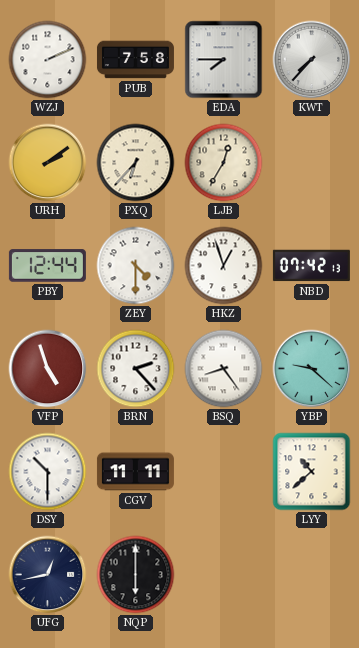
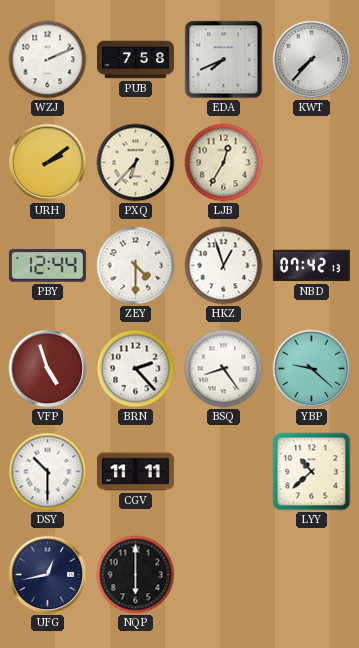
EDA: 7:45 -> 7:41
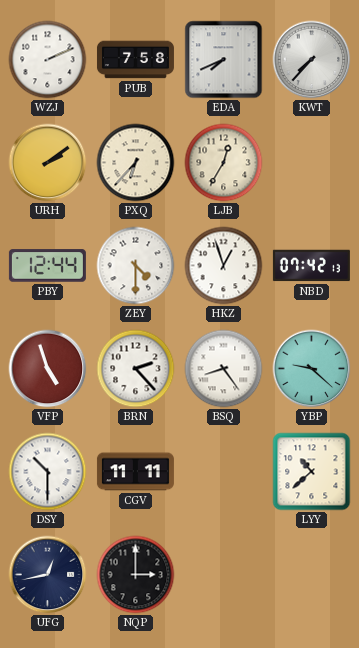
NQP: 6:00 -> 3:00
